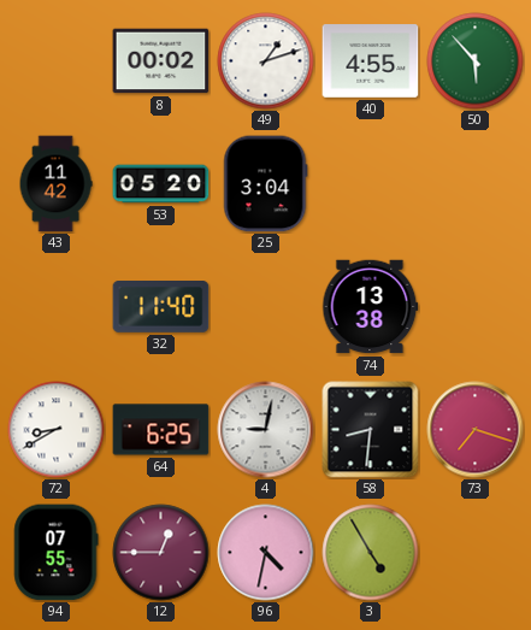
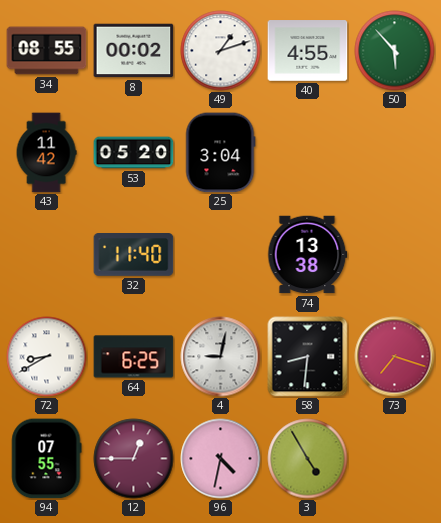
34: none -> 08:55
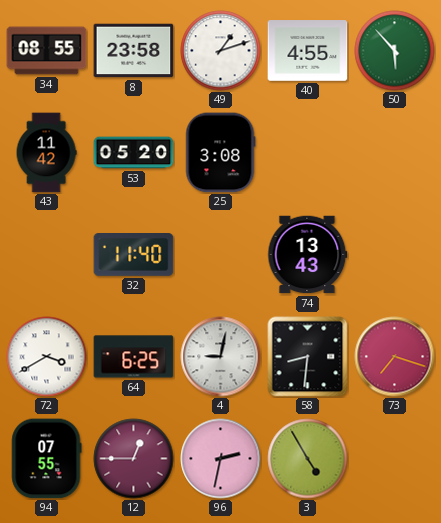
8: 00:02 -> 23:58
25: 3:04 -> 3:08
74: 13:38 -> 13:43
72: 8:40 -> 3:40
96: 4:32 -> 2:32
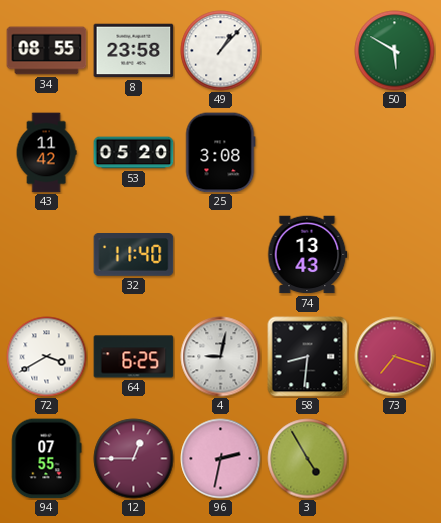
49: 1:12 -> 1:07
40: 4:55 -> none
50: 5:53 -> 5:50
